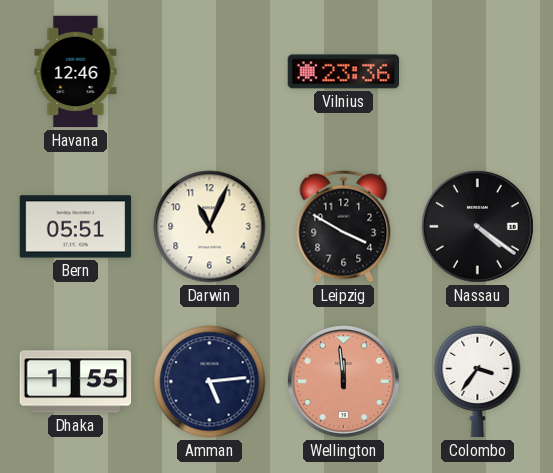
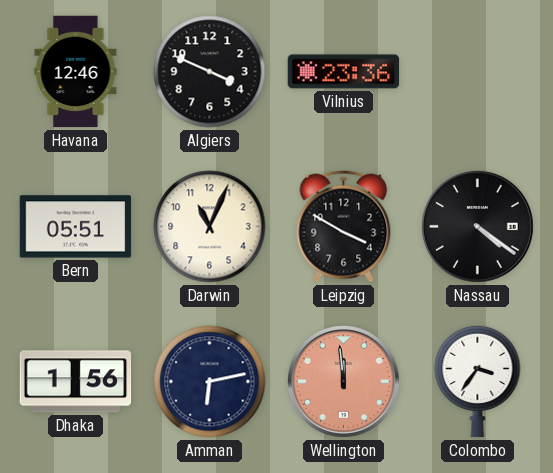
Algiers: none -> 3:49
Dhaka: 1:55 -> 1:56
Amman: 5:14 -> 6:13
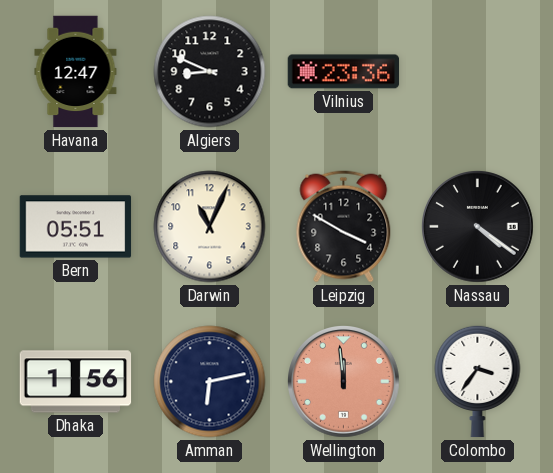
Havana: 12:46 -> 12:47
Algiers: 3:49 -> 8:49
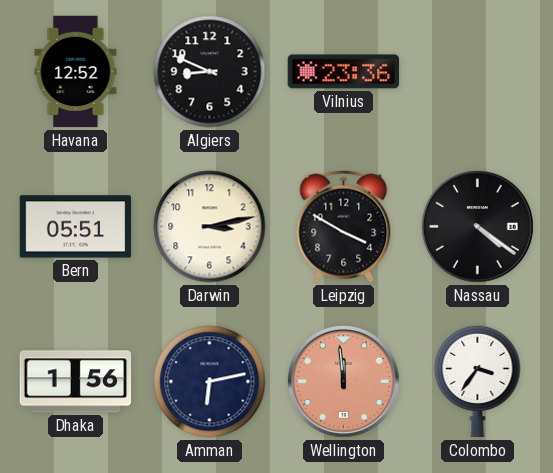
Havana: 12:47 -> 12:52
Darwin: 11:04 -> 3:13
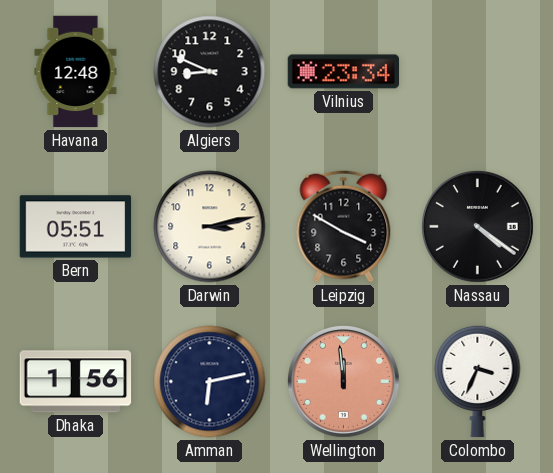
Havana: 12:52 -> 12:48
Vilnius: 23:36 -> 23:34
Colombo: 3:36 -> 3:34
